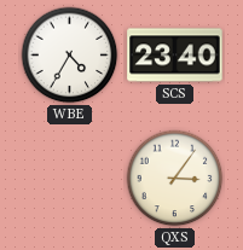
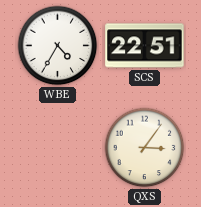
SCS: 23:40 -> 22:51
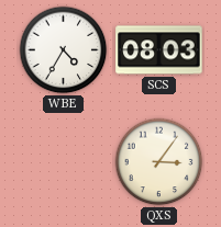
SCS: 22:51 -> 08:03
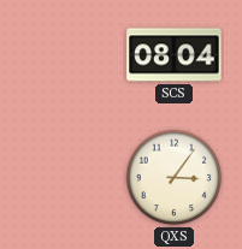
WBE: 4:35 -> none
SCS: 08:03 -> 08:04
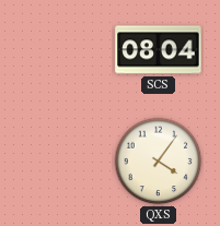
QXS: 3:06 -> 4:06
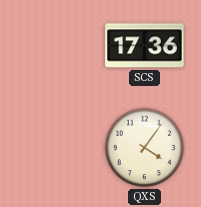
SCS: 08:04 -> 17:36
